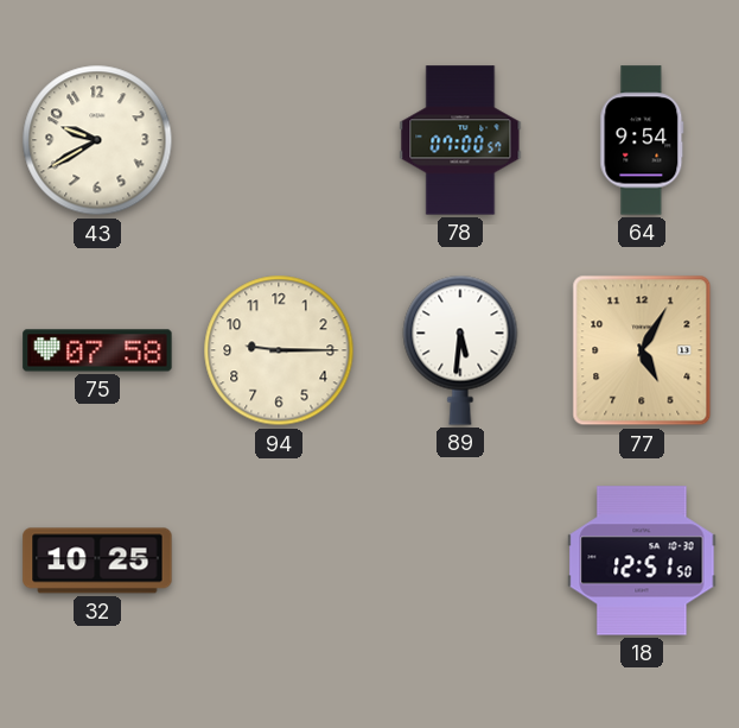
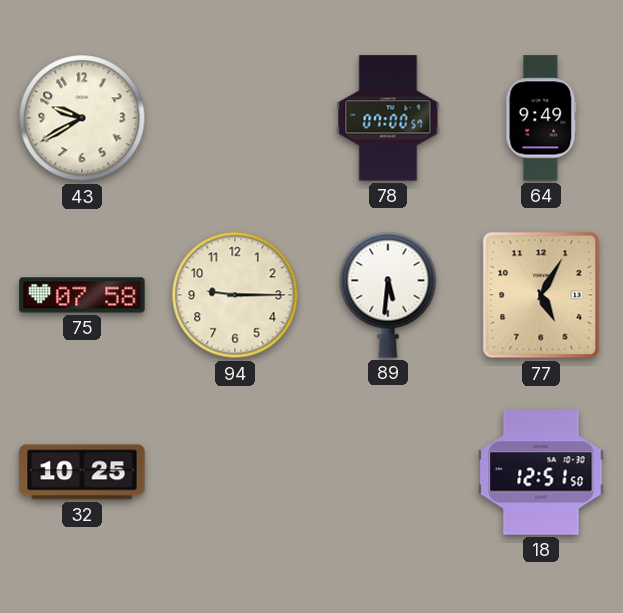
64: 9:54 -> 9:49
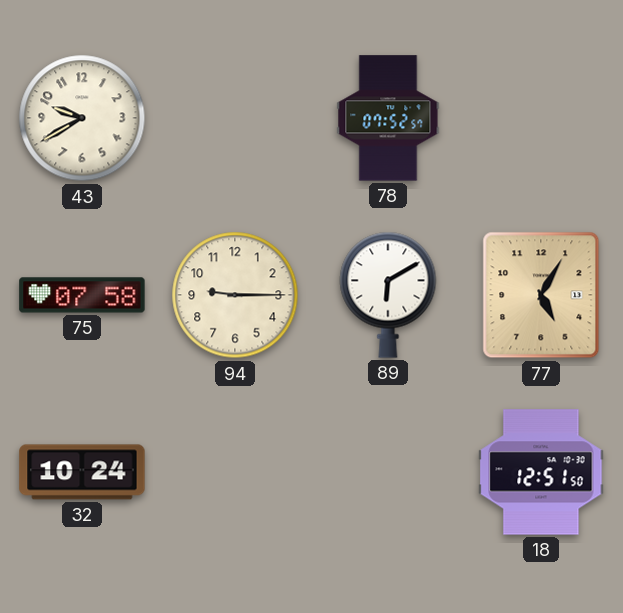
78: 07:00 -> 07:52
64: 9:49 -> none
89: 5:31 -> 6:10
32: 10:25 -> 10:24
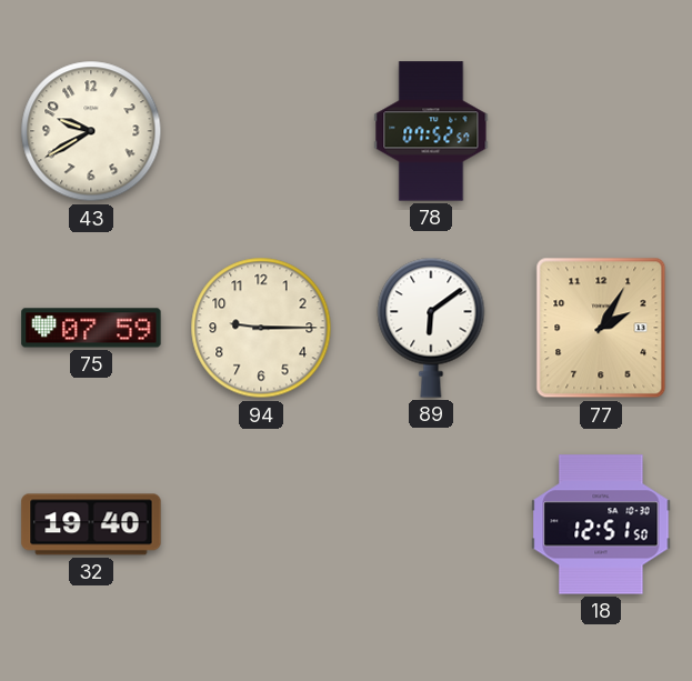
75: 07:58 -> 07:59
89: 6:10 -> 6:09
77: 5:05 -> 2:05
32: 10:24 -> 19:40
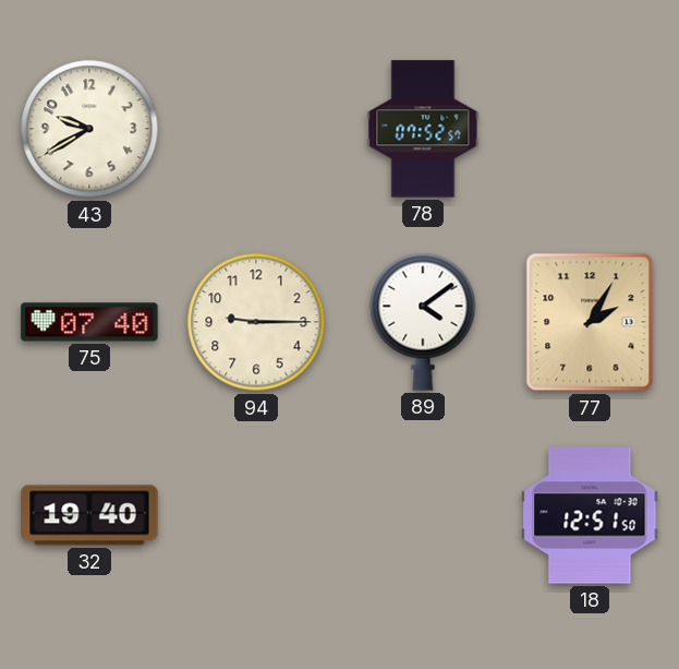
75: 07:59 -> 07:40
89: 6:09 -> 4:09
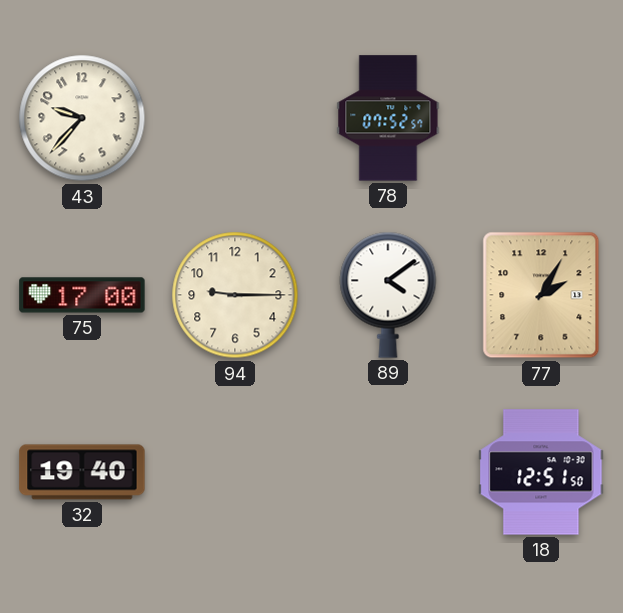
43: 9:40 -> 9:37
75: 07:40 -> 17:00
